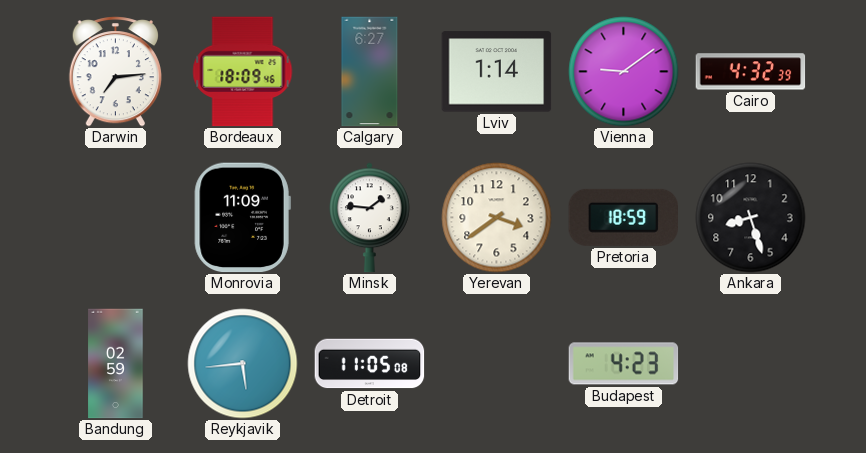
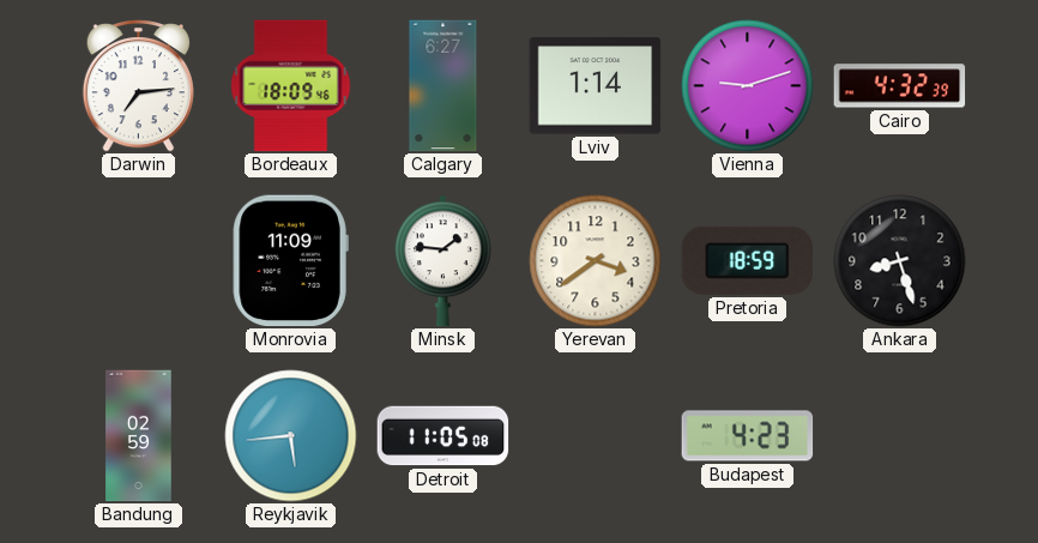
Vienna: 9:09 -> 9:12
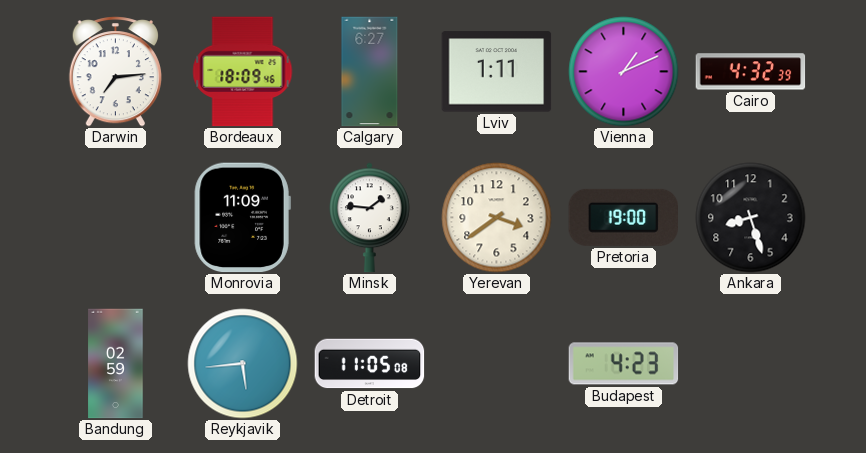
Lviv: 1:14 -> 1:11
Vienna: 9:12 -> 1:11
Pretoria: 18:59 -> 19:00
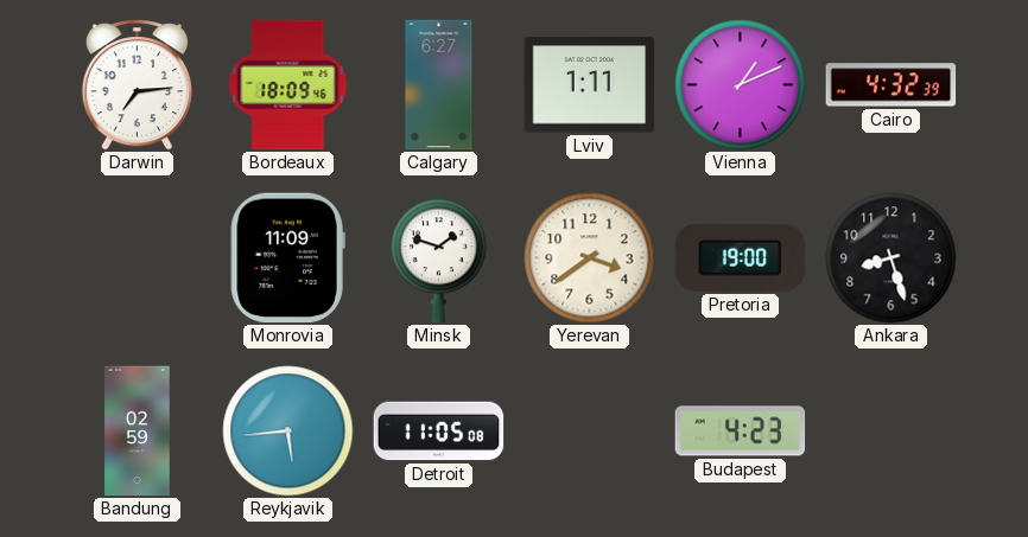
Minsk: 1:46 -> 1:48
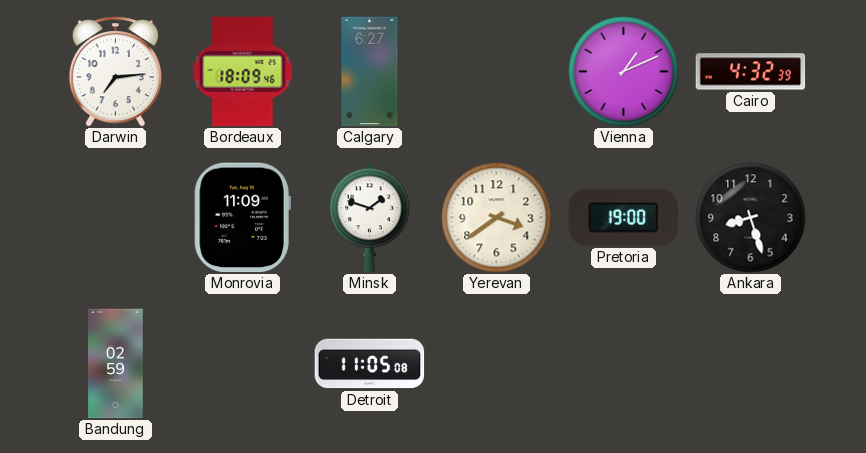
Lviv: 1:11 -> none
Reykjavik: 5:44 -> none
Budapest: 4:23 -> none
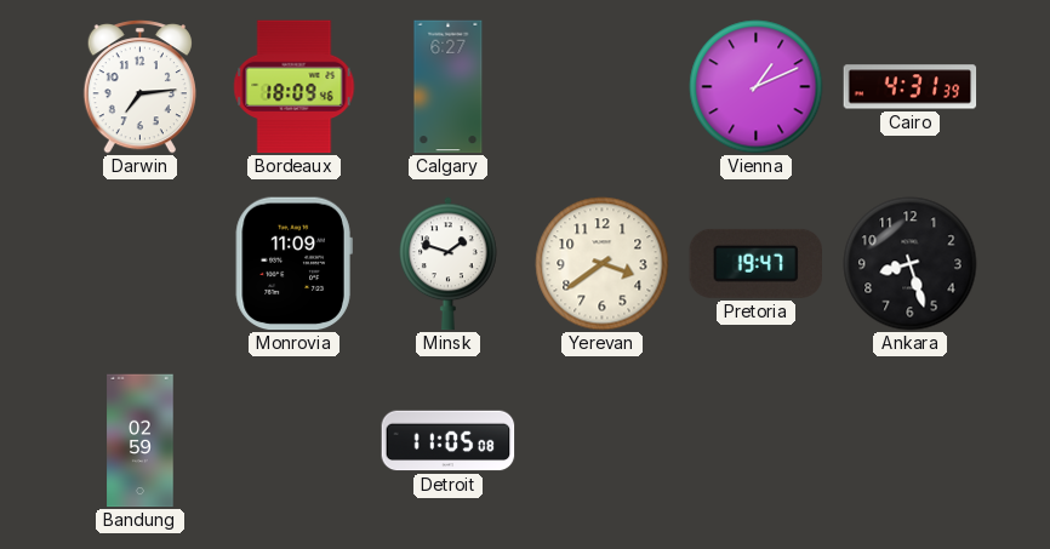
Cairo: 4:32 -> 4:31
Pretoria: 19:00 -> 19:47
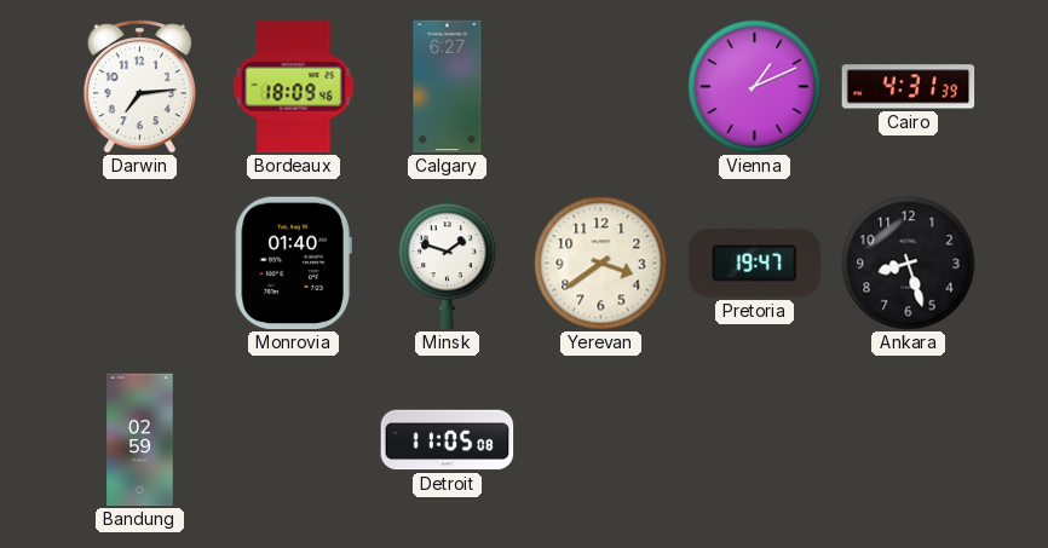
Monrovia: 11:09 -> 01:40
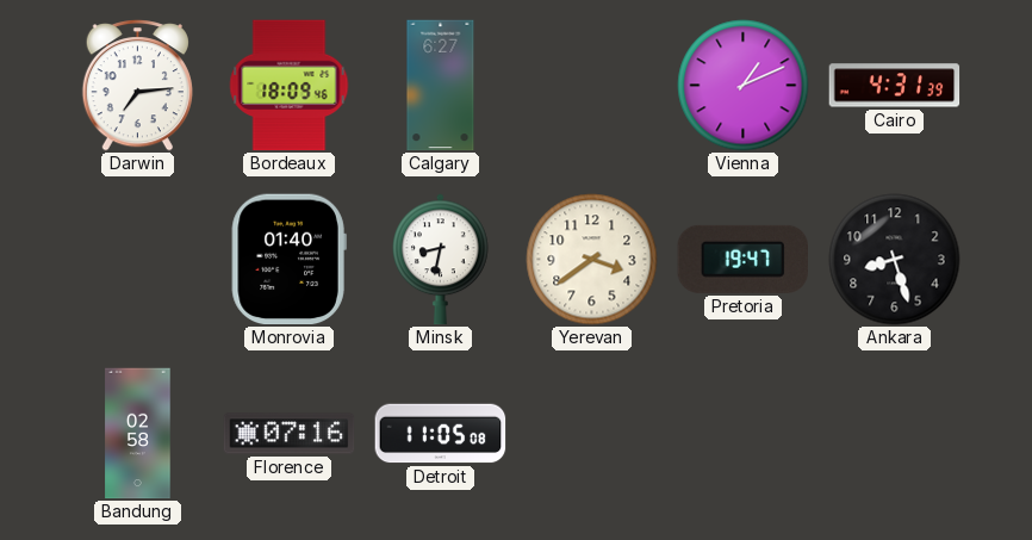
Minsk: 1:48 -> 8:32
Bandung: 02:59 -> 02:58
Florence: none -> 07:16
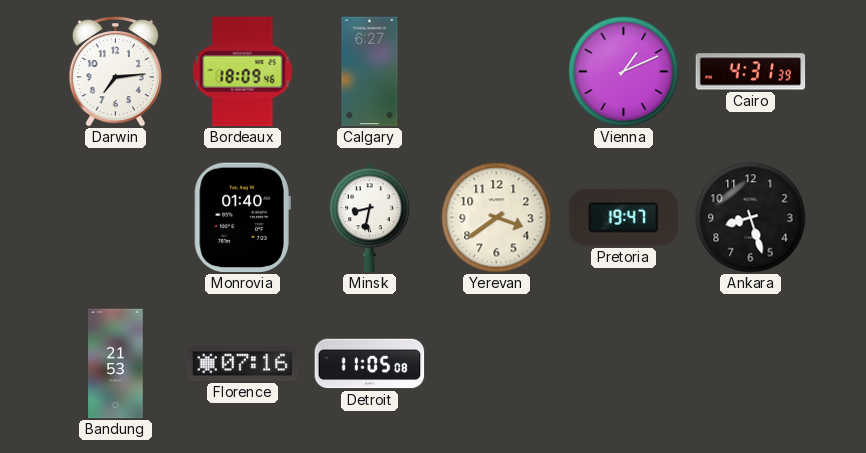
Bandung: 02:58 -> 21:53
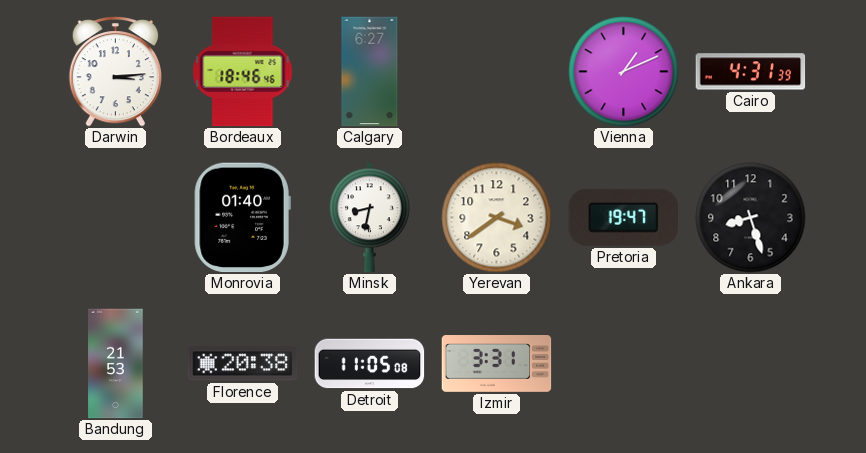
Darwin: 7:14 -> 3:14
Bordeaux: 18:09 -> 18:46
Florence: 07:16 -> 20:38
Izmir: none -> 3:31
